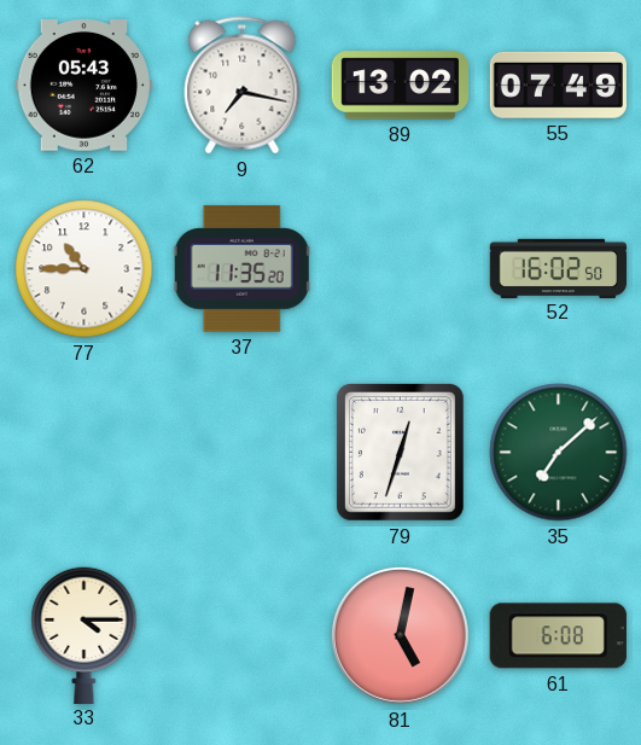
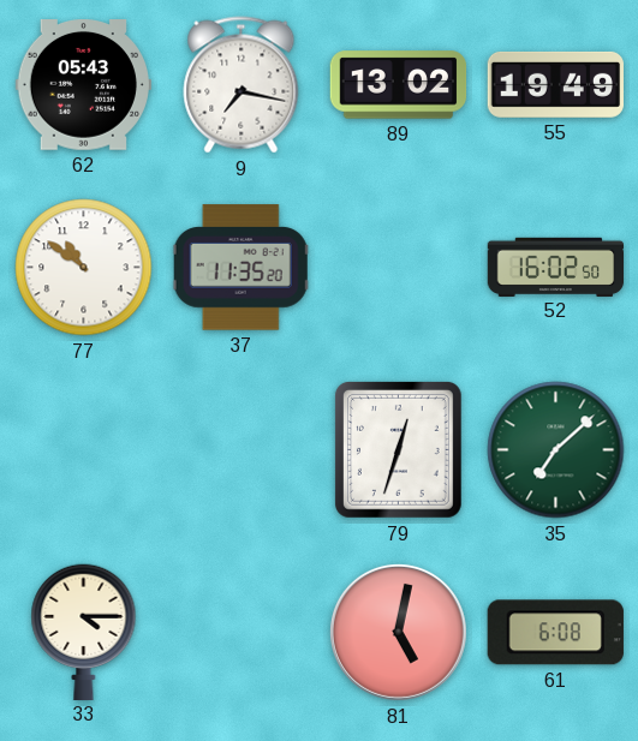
55: 07:49 -> 19:49
77: 10:45 -> 10:51
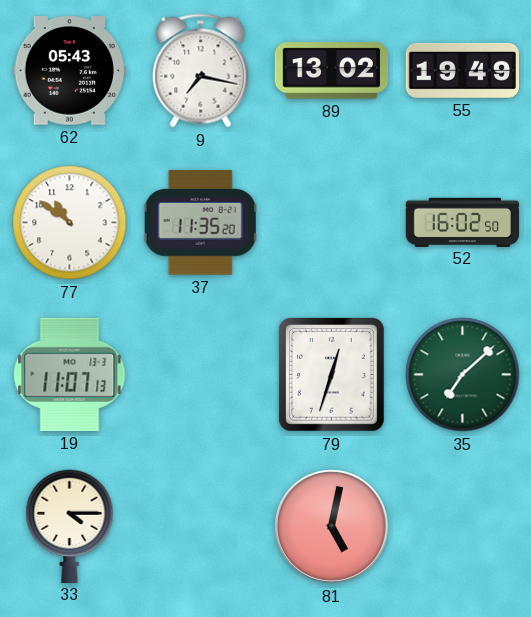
19: none -> 11:07
61: 6:08 -> none
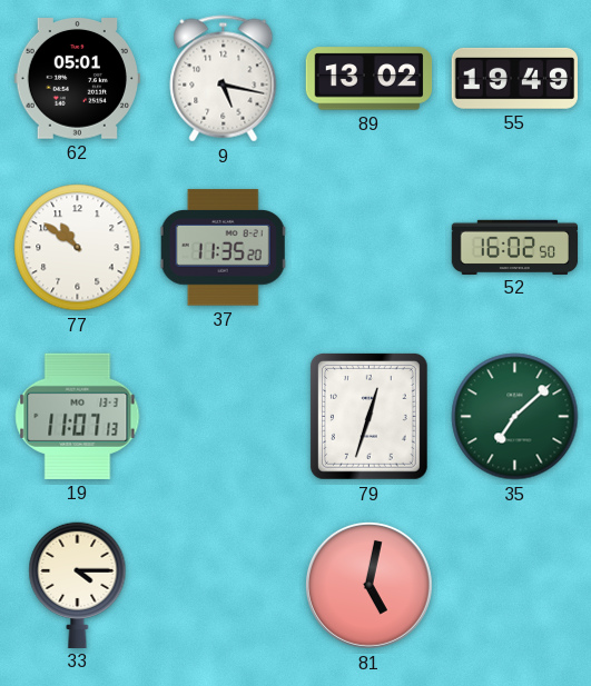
62: 05:43 -> 05:01
9: 7:17 -> 5:17
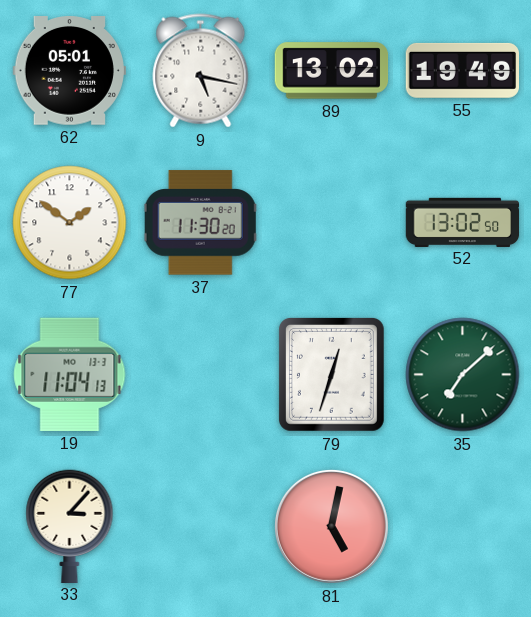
77: 10:51 -> 1:51
37: 11:35 -> 11:30
52: 16:02 -> 13:02
19: 11:07 -> 11:04
33: 4:15 -> 3:07
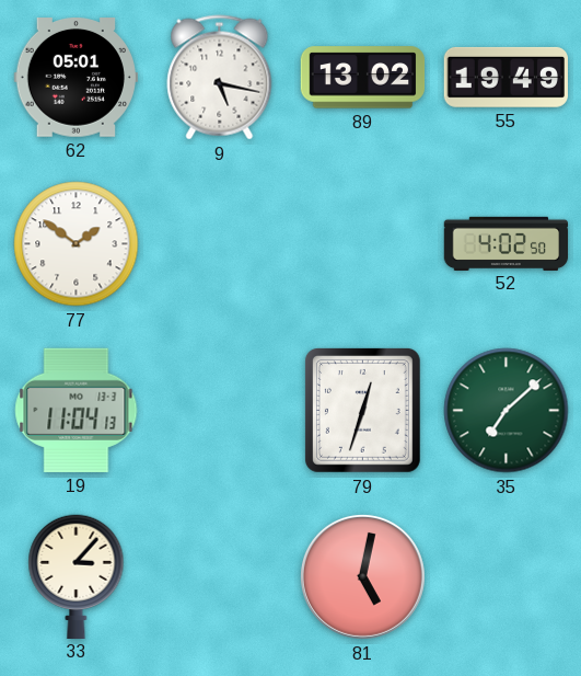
37: 11:30 -> none
52: 13:02 -> 4:02
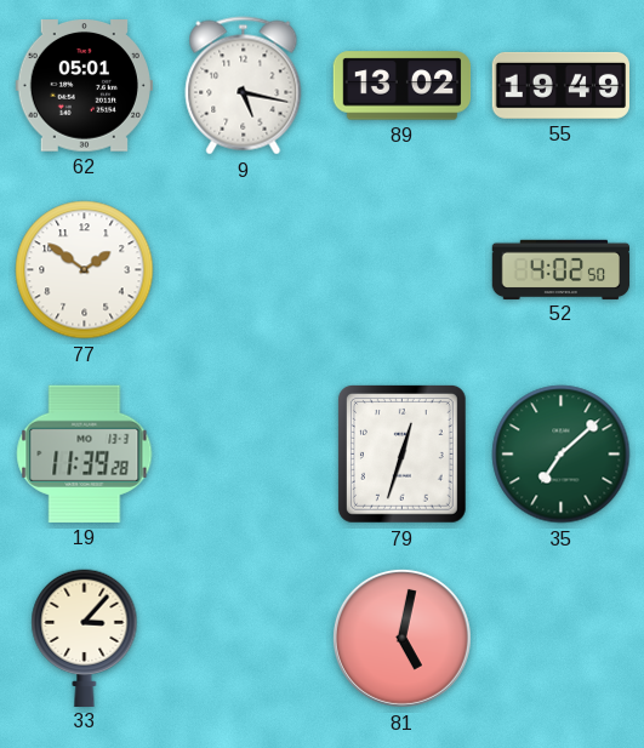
19: 11:04 -> 11:39
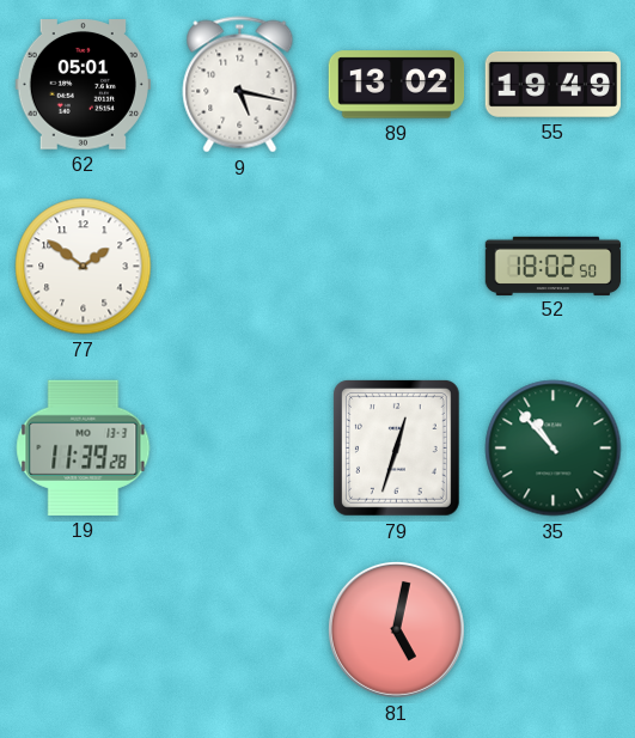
52: 4:02 -> 18:02
35: 7:08 -> 10:53
33: 3:07 -> none
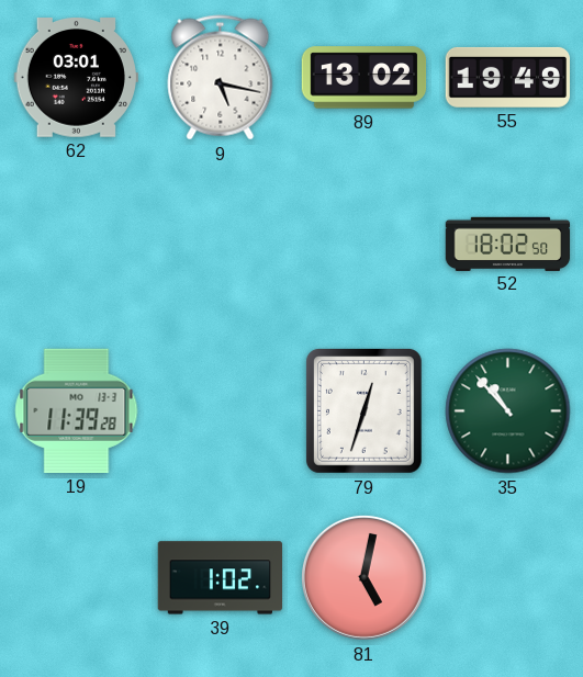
62: 05:01 -> 03:01
77: 1:51 -> none
39: none -> 1:02
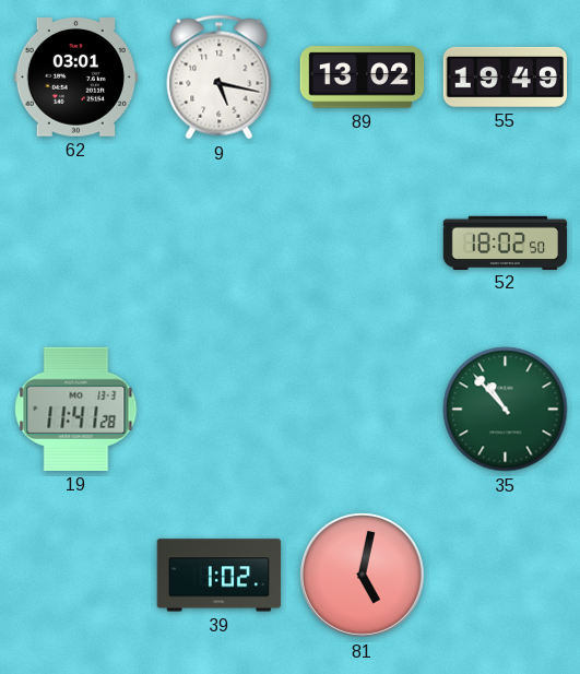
19: 11:39 -> 11:41
79: 12:33 -> none
